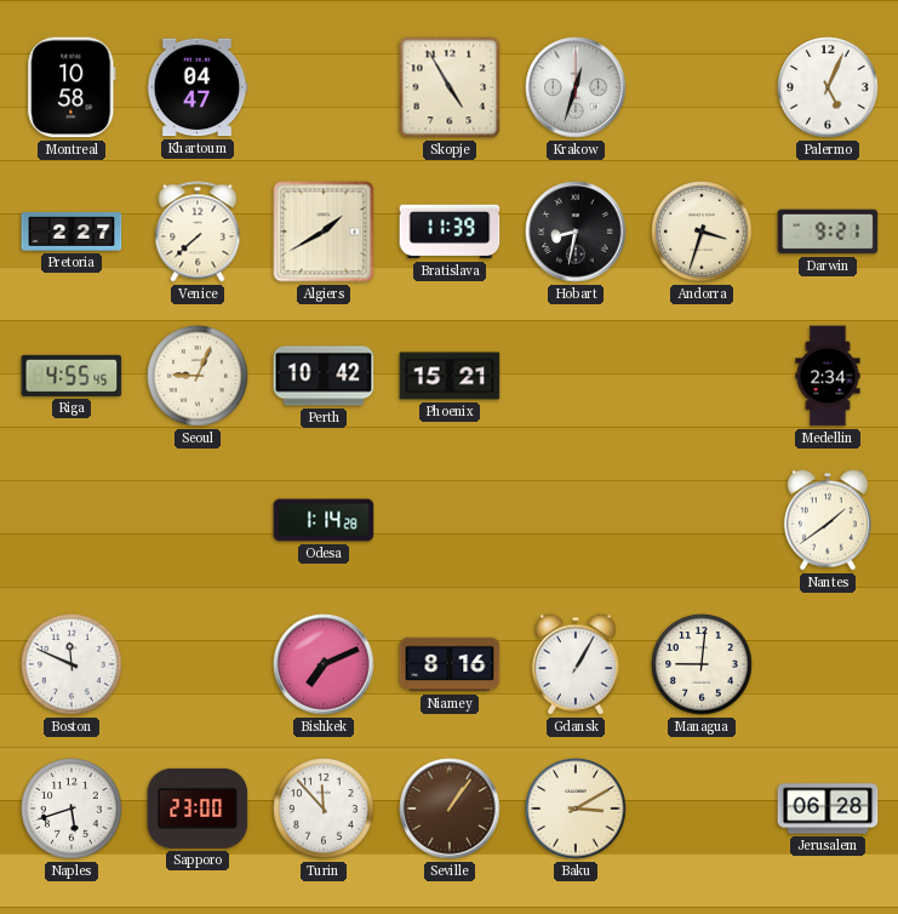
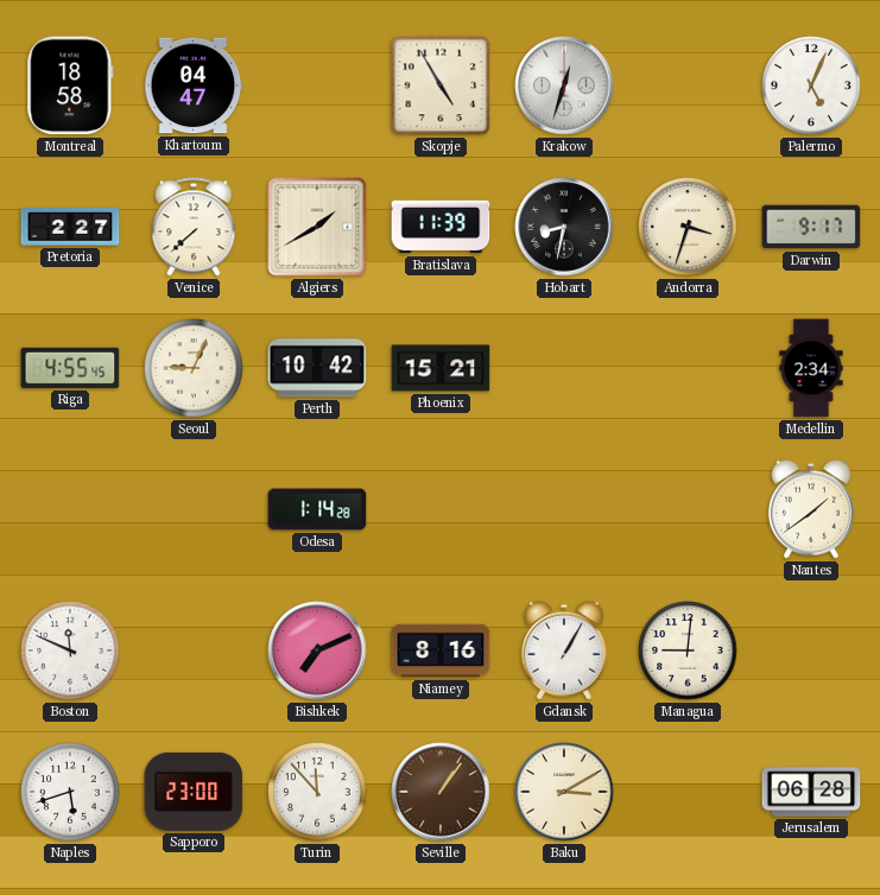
Montreal: 10:58 -> 18:58
Darwin: 9:21 -> 9:17
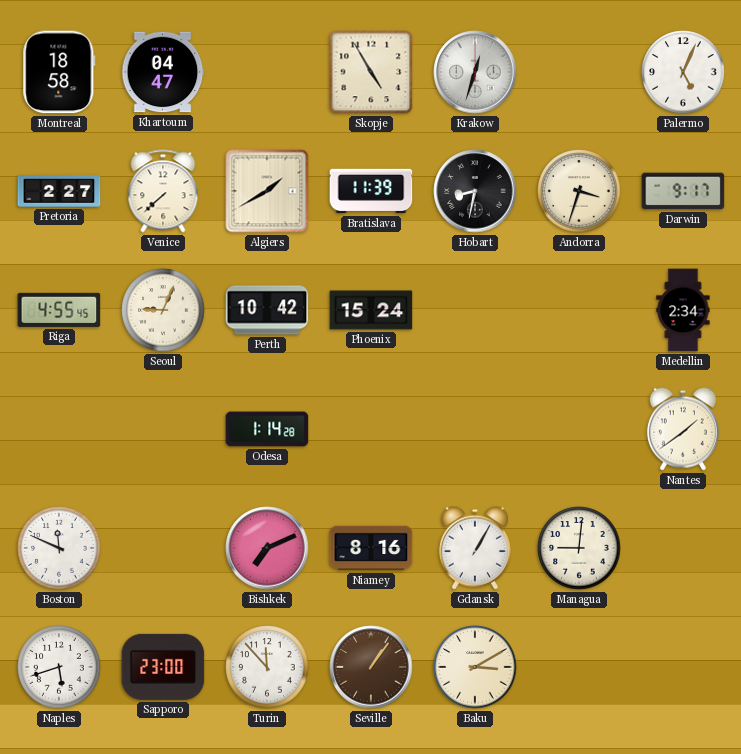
Phoenix: 15:21 -> 15:24
Jerusalem: 06:28 -> none
